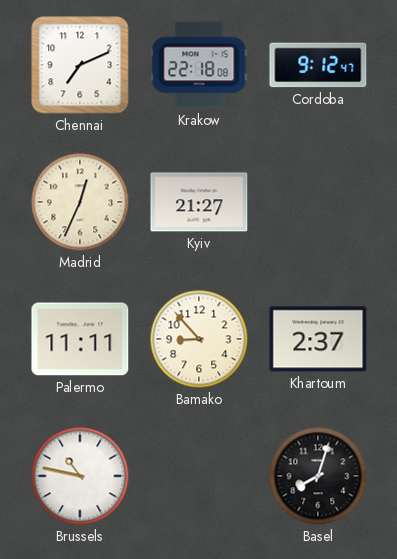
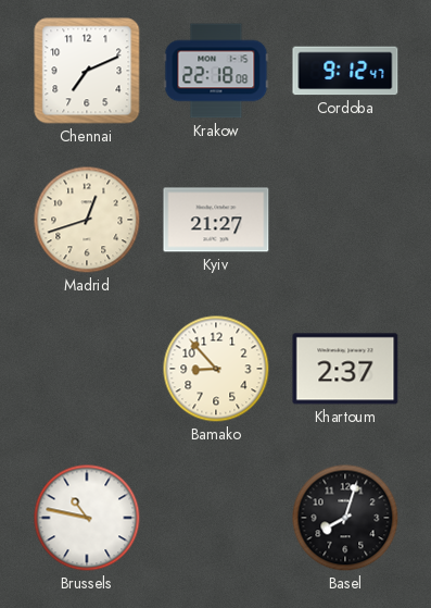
Madrid: 12:34 -> 12:42
Palermo: 11:11 -> none
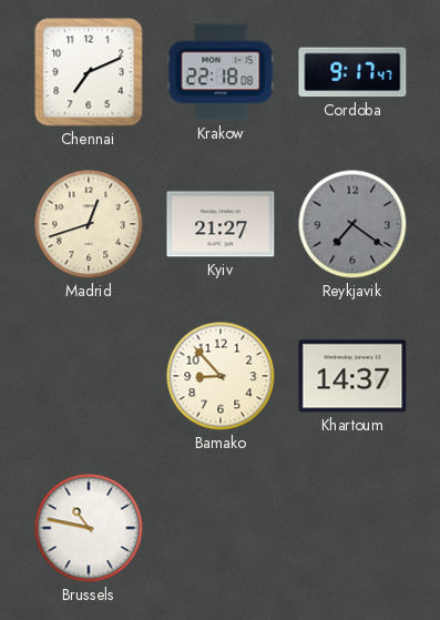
Cordoba: 9:12 -> 9:17
Reykjavik: none -> 7:21
Khartoum: 2:37 -> 14:37
Basel: 8:03 -> none
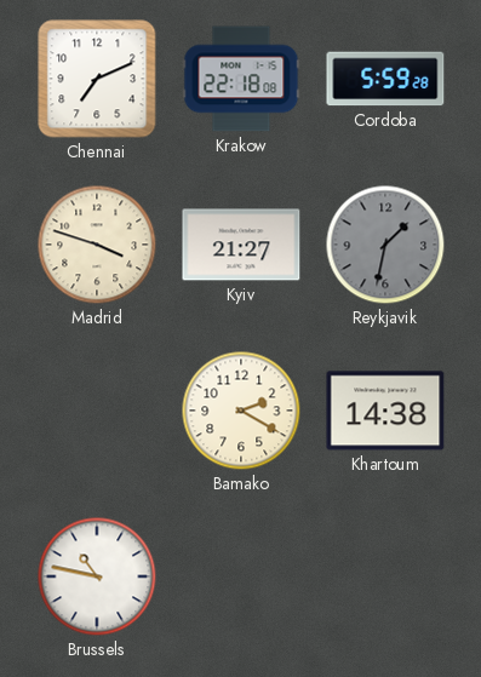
Cordoba: 9:17 -> 5:59
Madrid: 12:42 -> 3:48
Reykjavik: 7:21 -> 1:32
Bamako: 8:53 -> 2:20
Khartoum: 14:37 -> 14:38
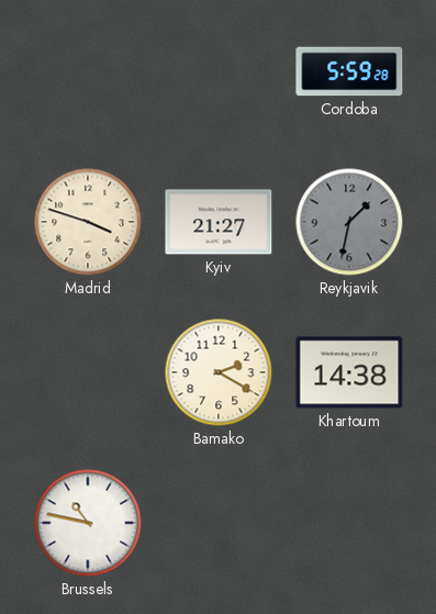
Chennai: 7:11 -> none
Krakow: 22:18 -> none
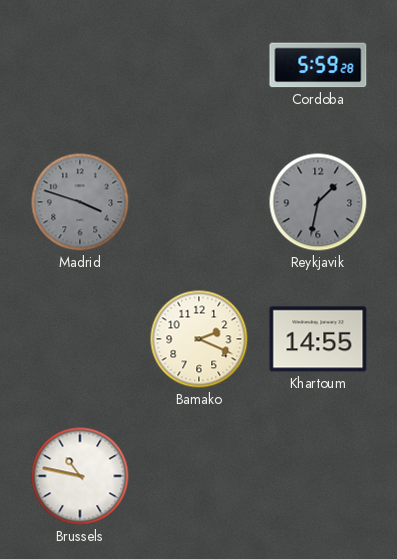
Madrid dial: cream -> grey
Kyiv: 21:27 -> none
Bamako: 2:20 -> 2:19
Khartoum: 14:38 -> 14:55
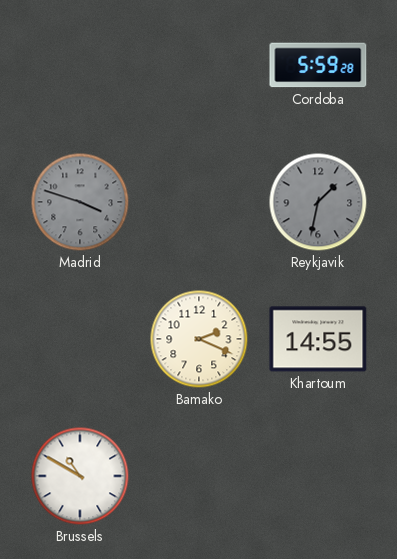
Brussels: 10:47 -> 10:50
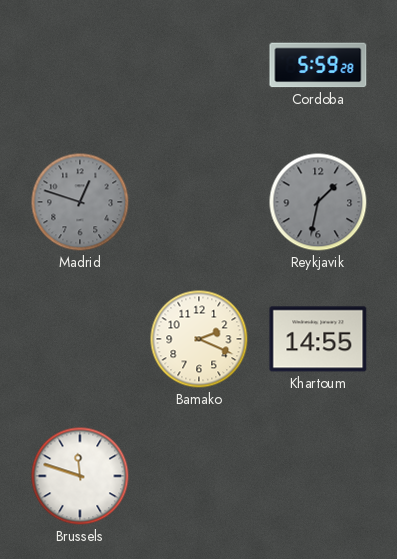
Madrid: 3:48 -> 12:48
Brussels: 10:50 -> 11:48
